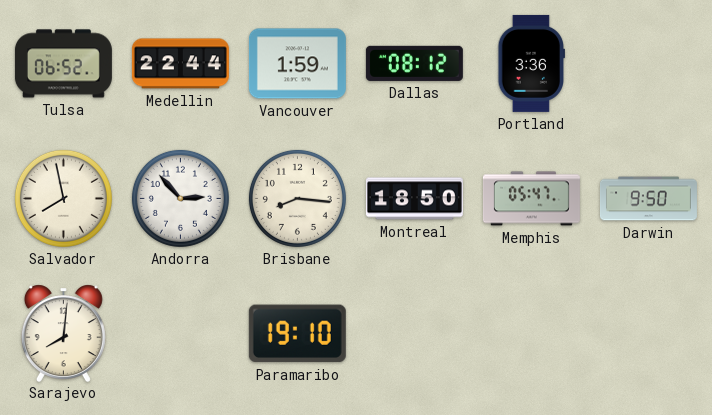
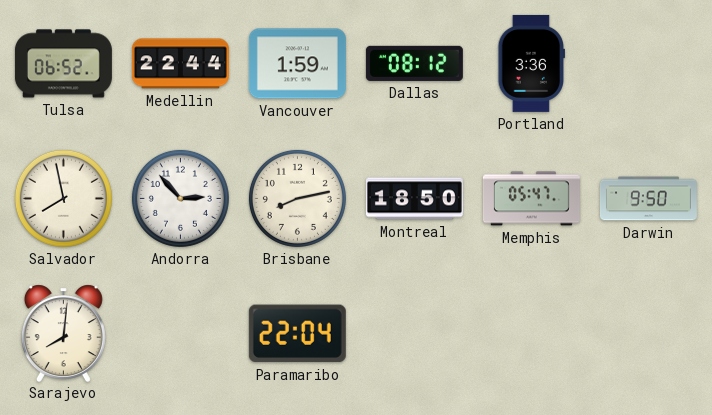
Brisbane: 8:16 -> 8:13
Paramaribo: 19:10 -> 22:04
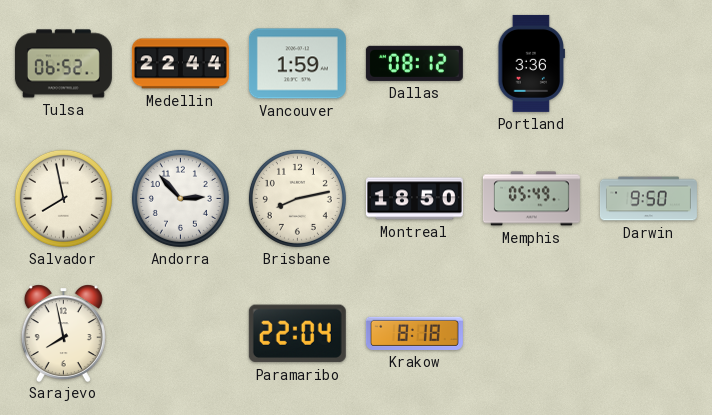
Memphis: 05:47 -> 05:49
Sarajevo: 8:01 -> 7:58
Krakow: none -> 8:18
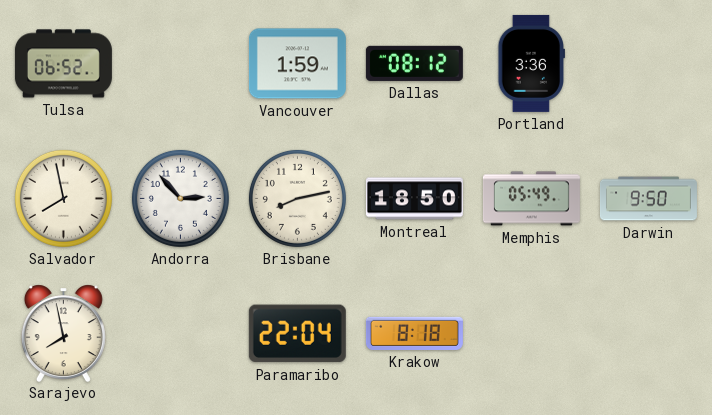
Medellin: 22:44 -> none
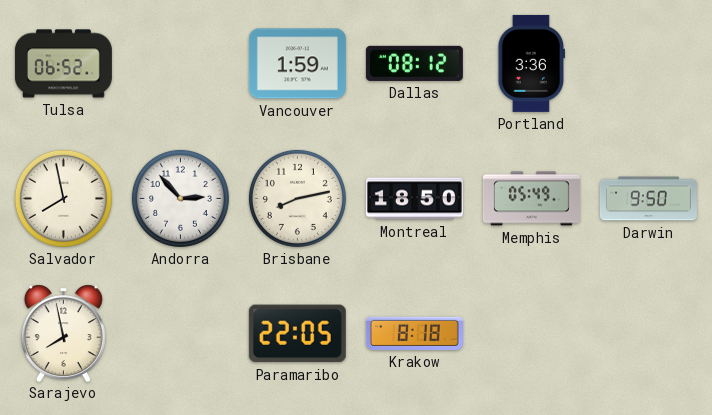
Paramaribo: 22:04 -> 22:05
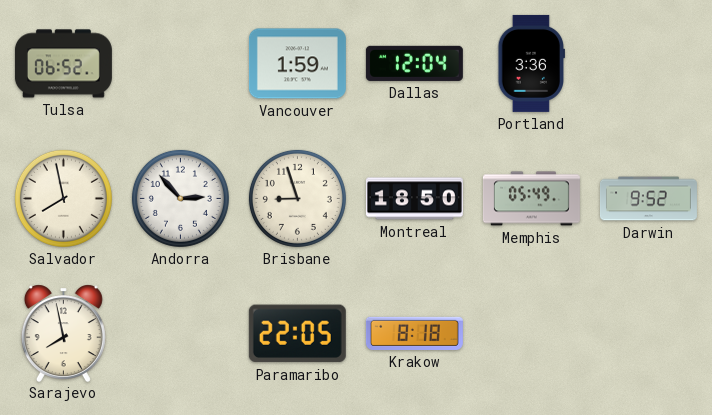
Dallas: 08:12 -> 12:04
Brisbane: 8:13 -> 8:57
Darwin: 9:50 -> 9:52
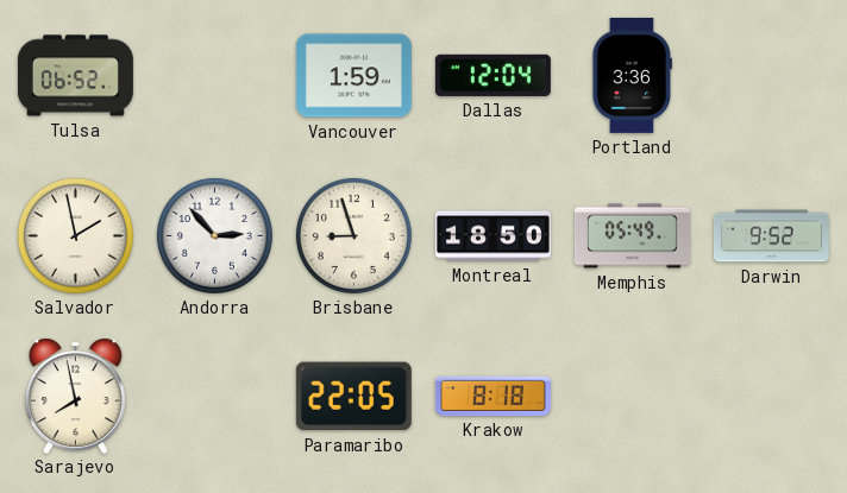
Salvador: 7:58 -> 1:58
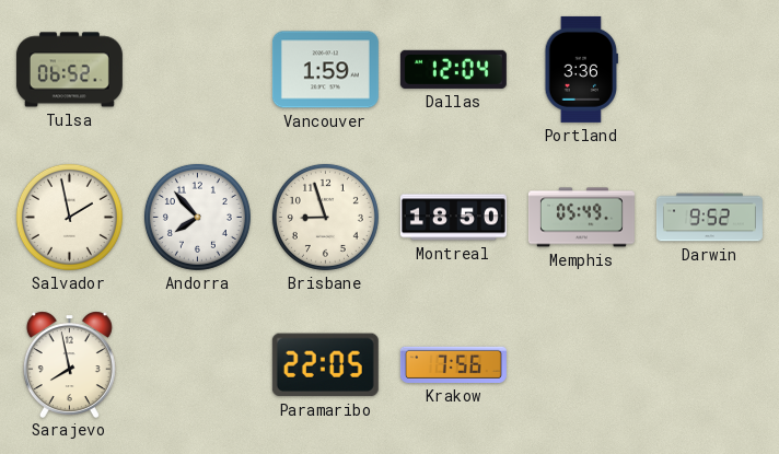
Andorra: 2:53 -> 7:53
Krakow: 8:18 -> 7:56
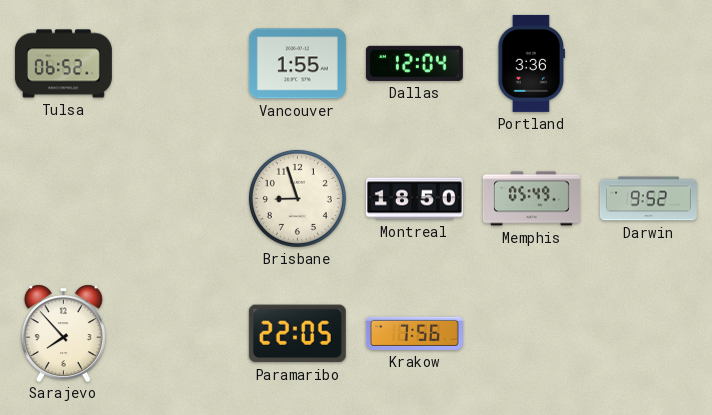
Vancouver: 1:59 -> 1:55
Salvador: 1:58 -> none
Andorra: 7:53 -> none
Sarajevo: 7:58 -> 7:53
